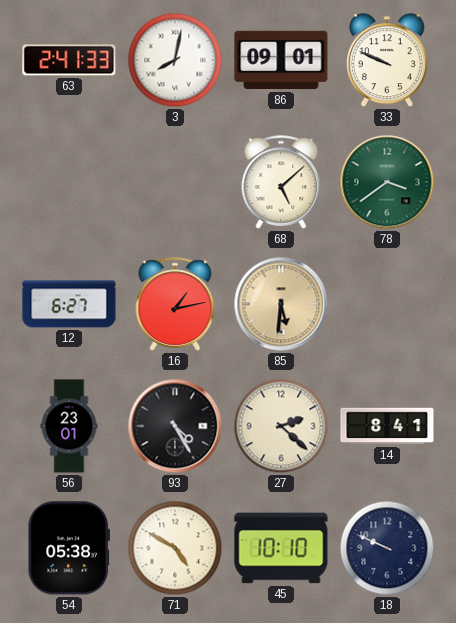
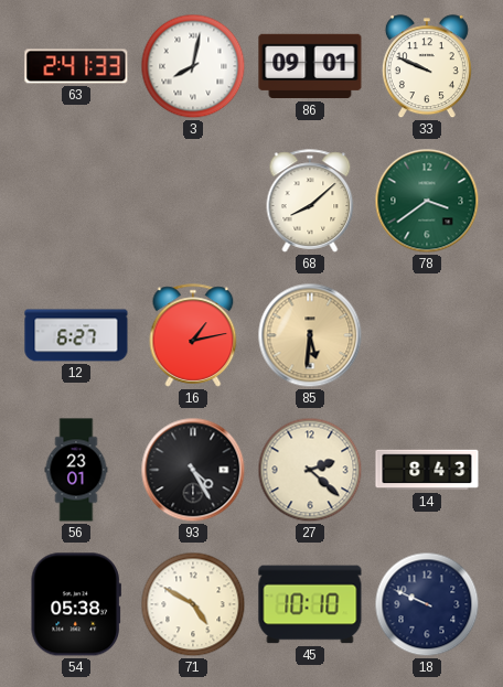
68: 5:08 -> 8:08
14: 8:41 -> 8:43
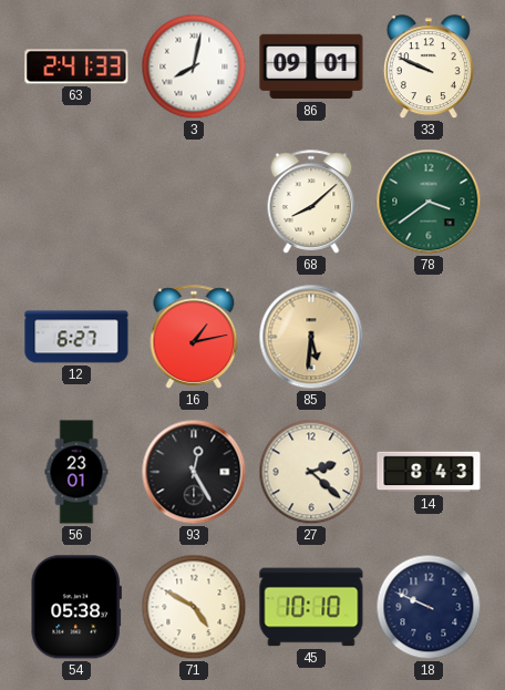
93: 4:25 -> 12:25
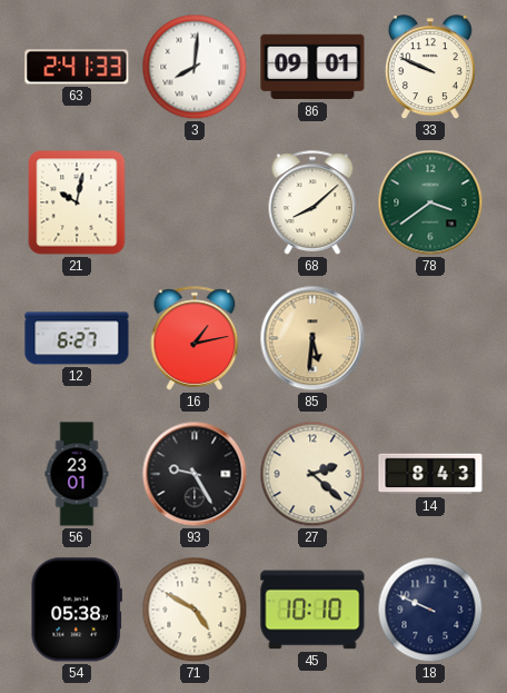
3: 8:02 -> 8:01
21: none -> 10:02
93: 12:25 -> 9:25
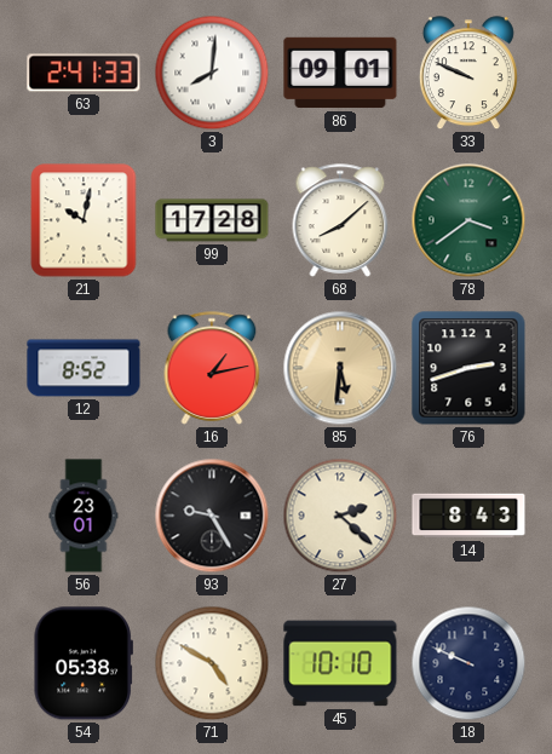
99: none -> 17:28
12: 6:27 -> 8:52
76: none -> 2:42
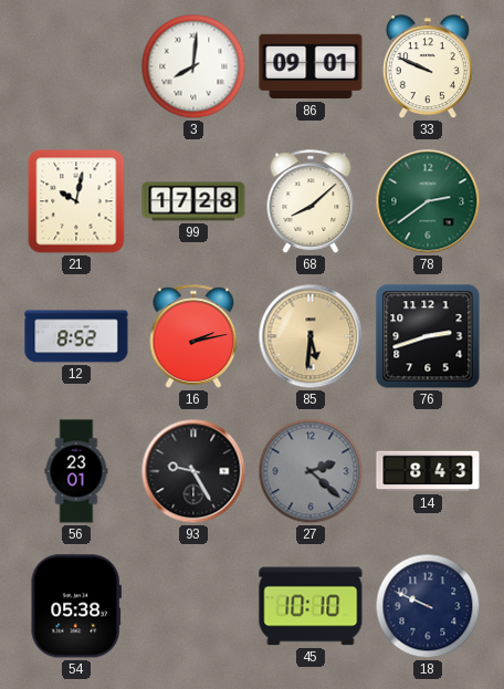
63: 2:41 -> none
78: 3:39 -> 2:39
16: 1:13 -> 2:13
27 dial: cream -> grey
71: 4:50 -> none
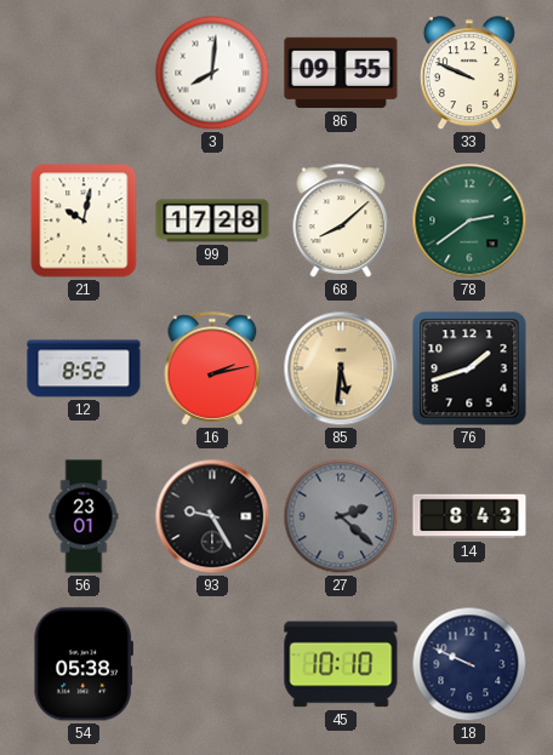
86: 09:01 -> 09:55
76: 2:42 -> 1:42
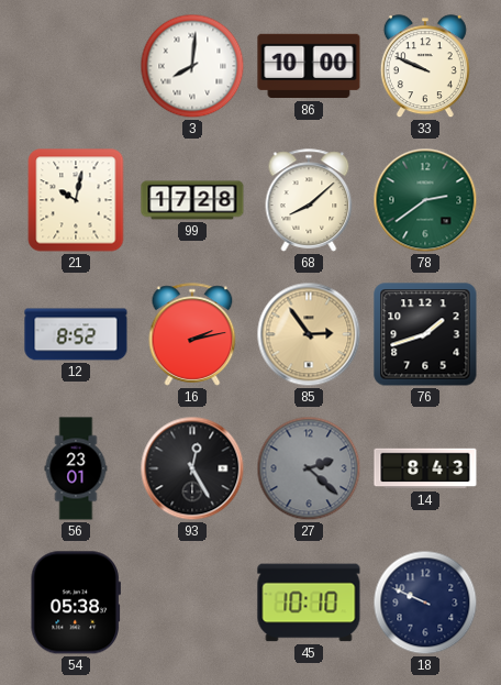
86: 09:55 -> 10:00
85: 5:31 -> 2:54
93: 9:25 -> 12:25
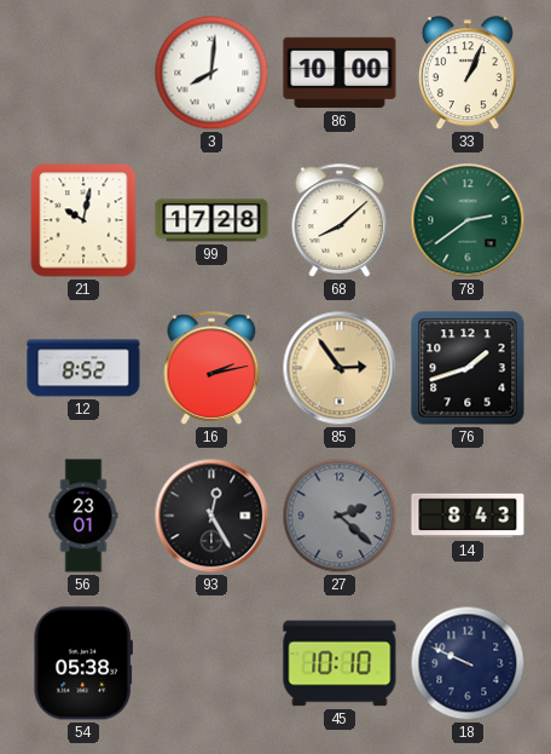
33: 9:49 -> 1:04
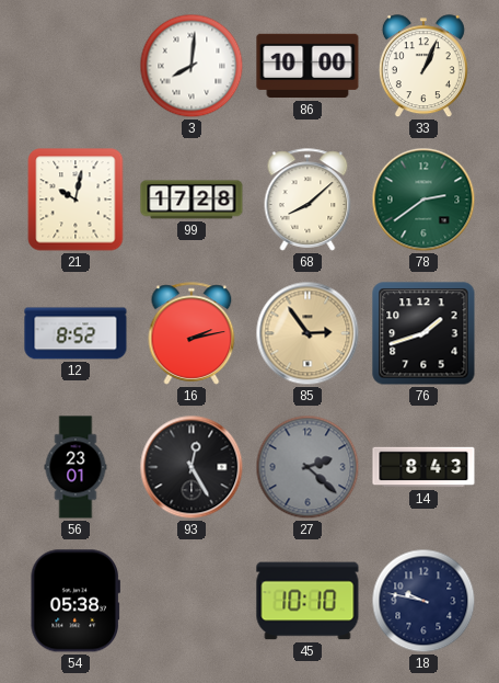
18: 9:49 -> 9:47
